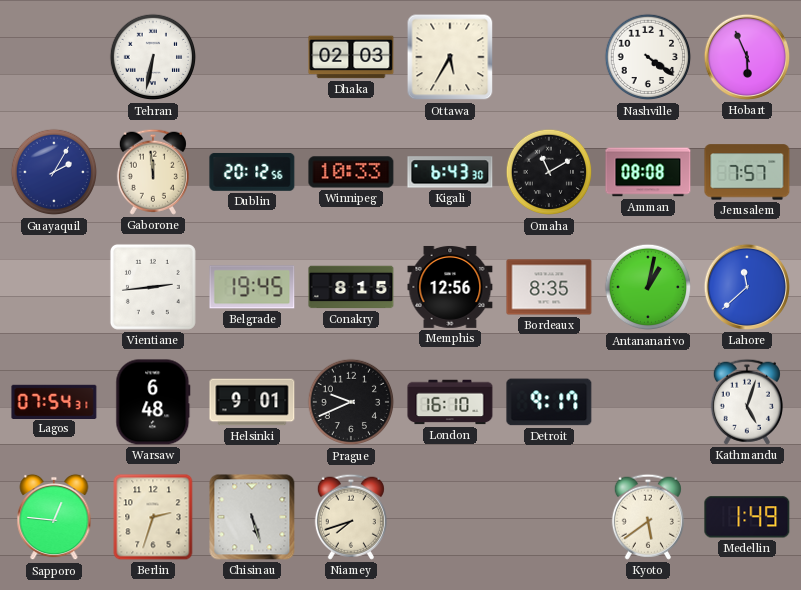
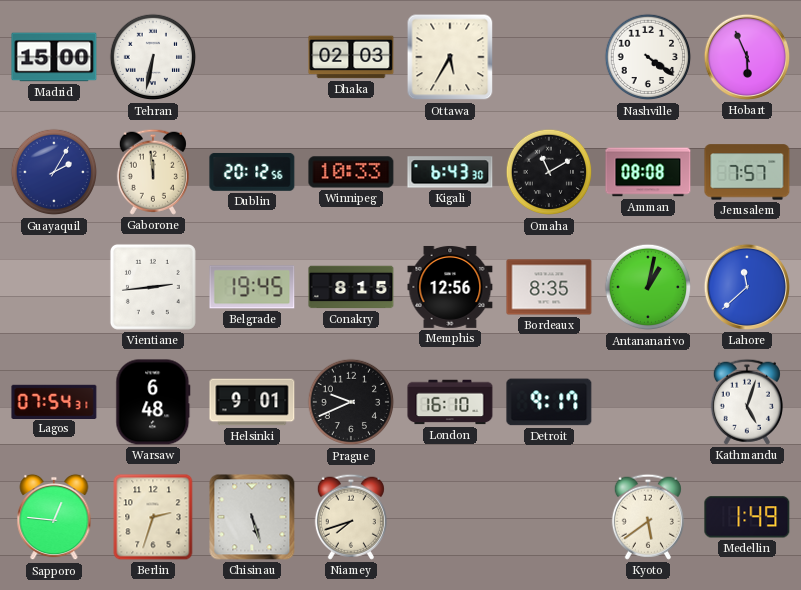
Madrid: none -> 15:00
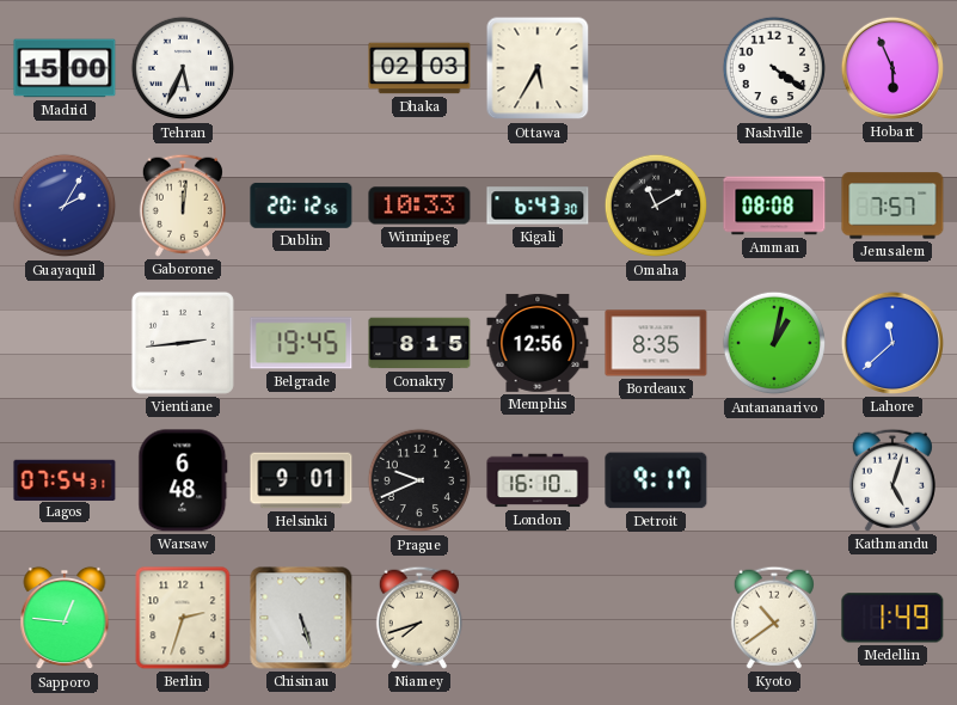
Tehran: 6:32 -> 5:34
Gaborone: 11:59 -> 12:01
Kyoto: 5:39 -> 10:39
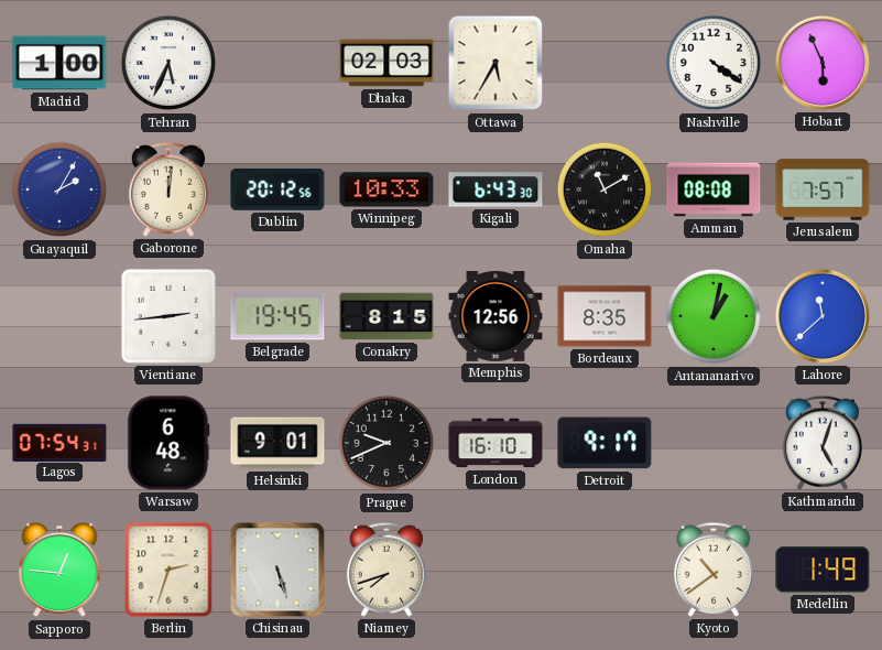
Madrid: 15:00 -> 1:00
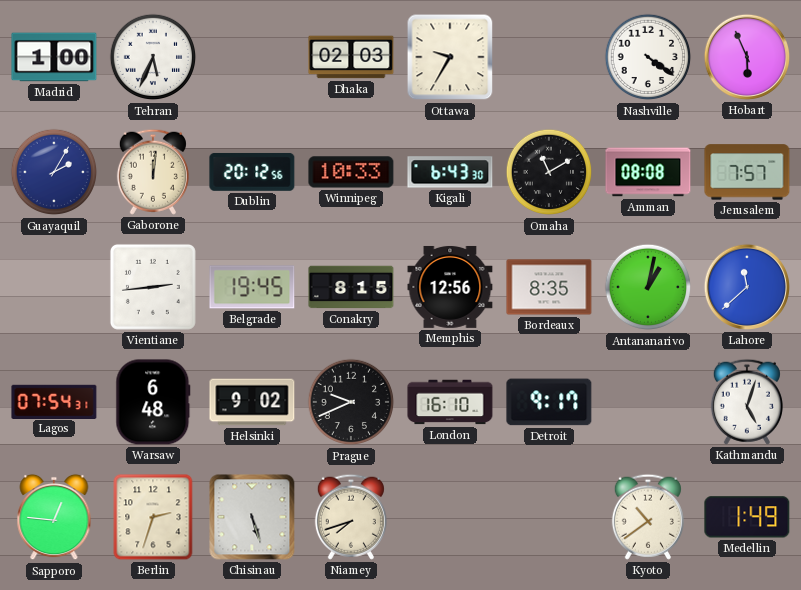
Ottawa: 5:35 -> 9:35
Helsinki: 9:01 -> 9:02
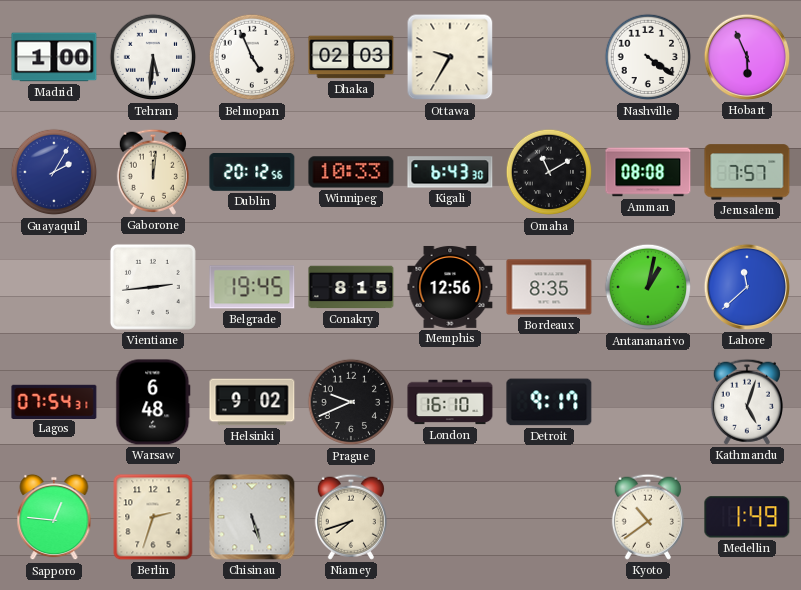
Tehran: 5:34 -> 5:31
Belmopan: none -> 4:56
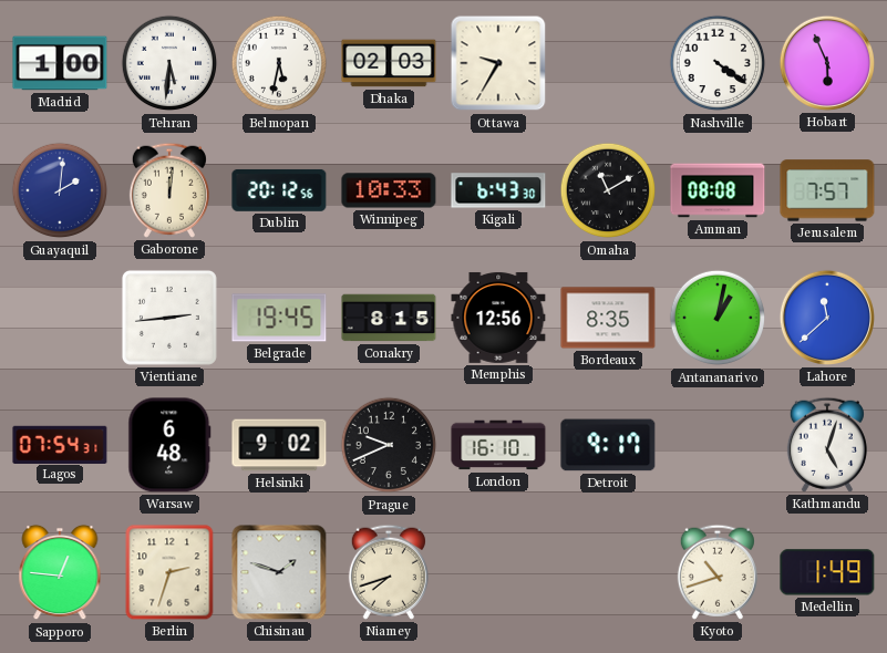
Belmopan: 4:56 -> 5:32
Guayaquil: 2:05 -> 2:01
Chisinau: 5:27 -> 1:48
Kyoto: 10:39 -> 10:42
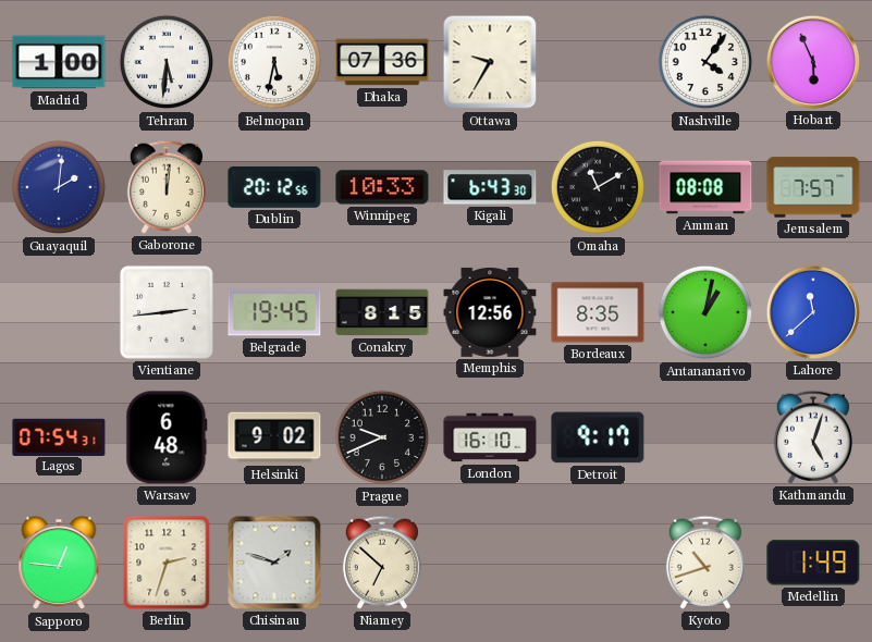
Dhaka: 02:03 -> 07:36
Nashville: 4:21 -> 4:06
Niamey: 7:42 -> 6:52
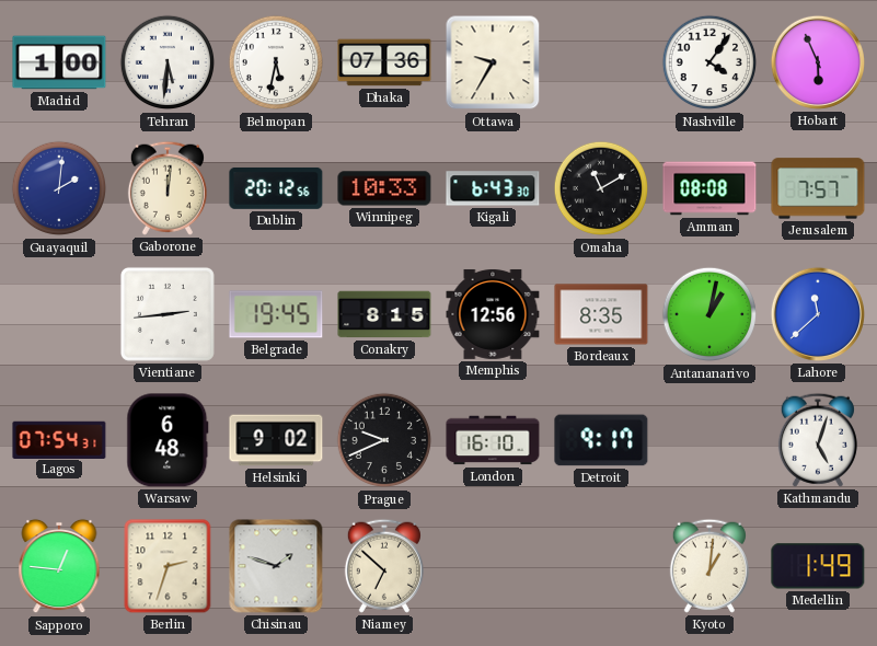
Kyoto: 10:42 -> 1:01
